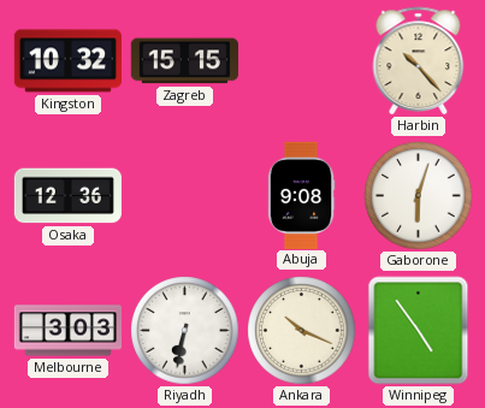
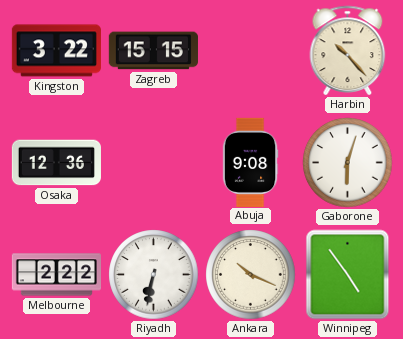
Kingston: 10:32 -> 3:22
Melbourne: 3:03 -> 2:22
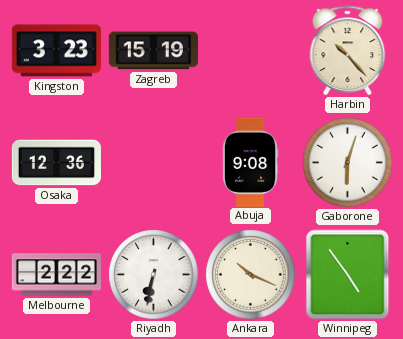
Kingston: 3:22 -> 3:23
Zagreb: 15:15 -> 15:19
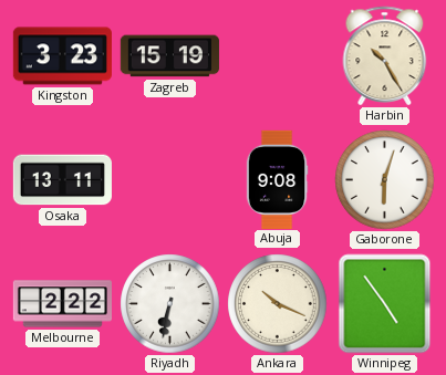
Harbin: 10:23 -> 10:25
Osaka: 12:36 -> 13:11
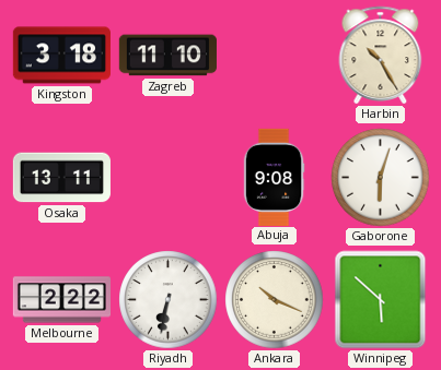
Kingston: 3:23 -> 3:18
Zagreb: 15:19 -> 11:10
Winnipeg: 4:54 -> 5:52
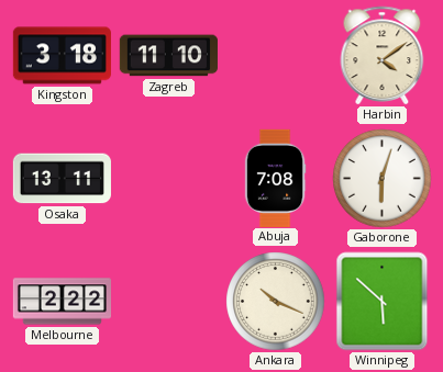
Harbin: 10:25 -> 4:09
Abuja: 9:08 -> 7:08
Riyadh: 6:32 -> none
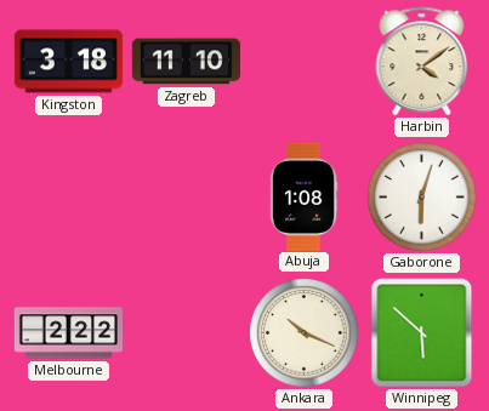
Osaka: 13:11 -> none
Abuja: 7:08 -> 1:08
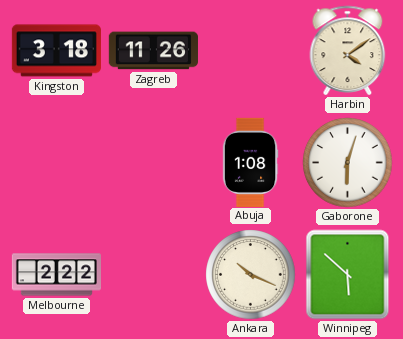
Zagreb: 11:10 -> 11:26
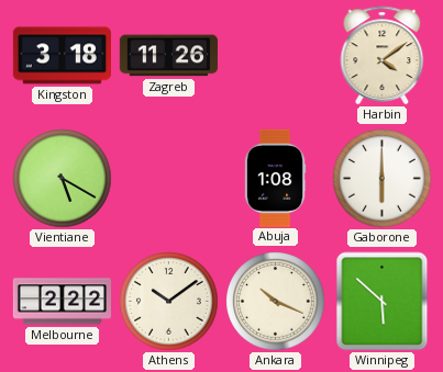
Vientiane: none -> 5:20
Gaborone: 6:03 -> 6:00
Athens: none -> 10:09
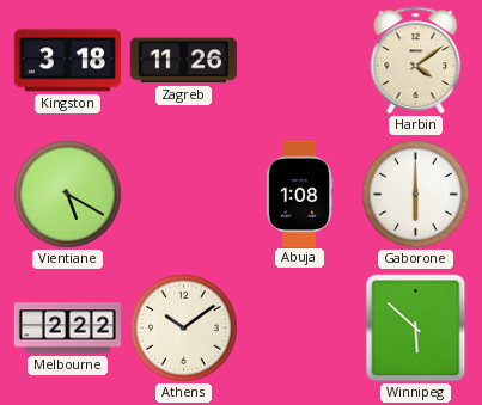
Ankara: 10:19 -> none
